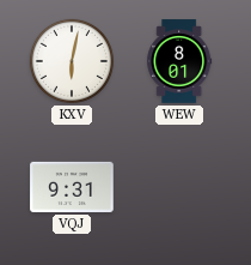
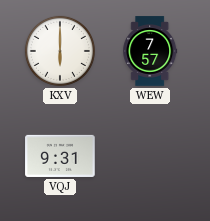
KXV: 6:02 -> 6:00
WEW: 8:01 -> 7:57
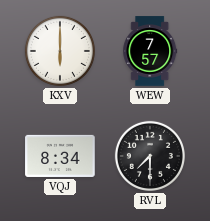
VQJ: 9:31 -> 8:34
RVL: none -> 7:30
